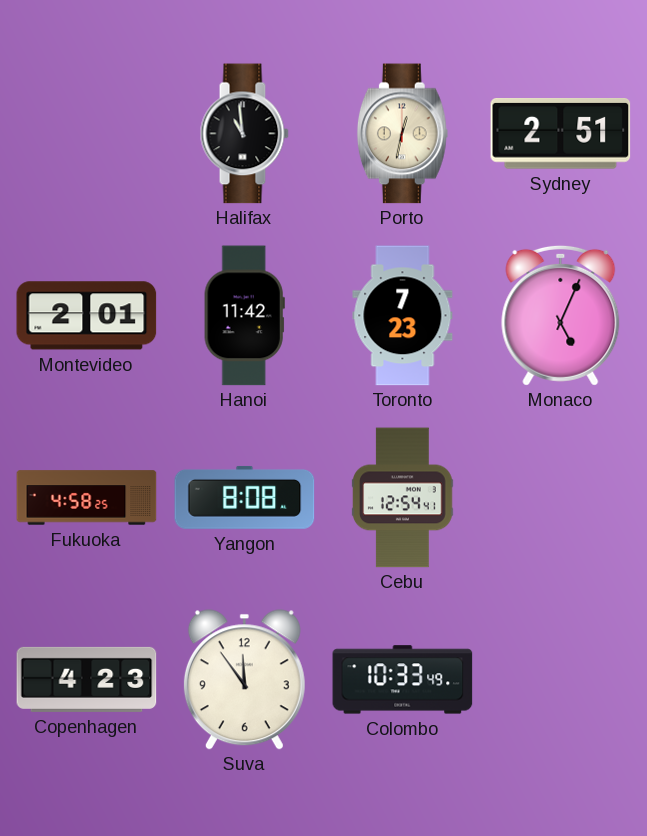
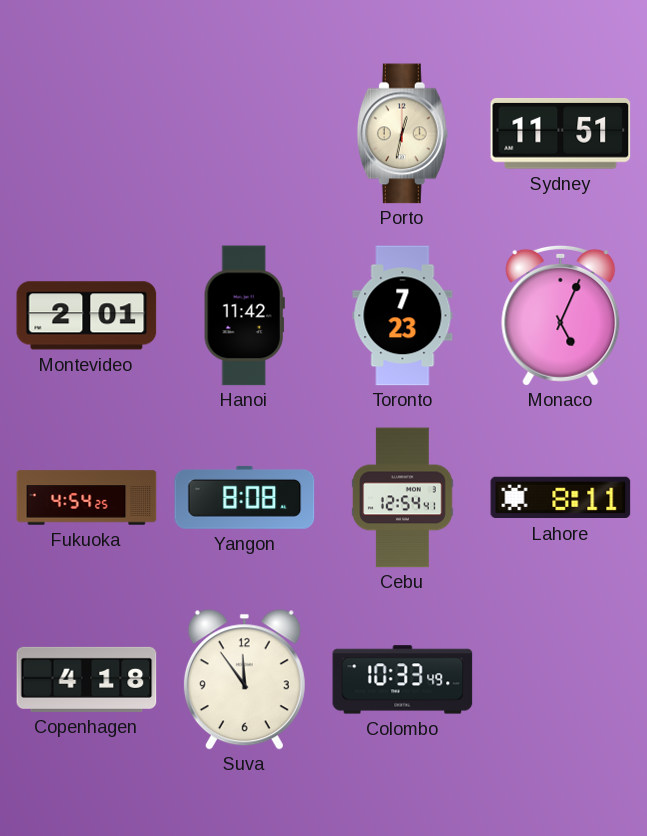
Halifax: 10:59 -> none
Sydney: 2:51 -> 11:51
Fukuoka: 4:58 -> 4:54
Lahore: none -> 8:11
Copenhagen: 4:23 -> 4:18
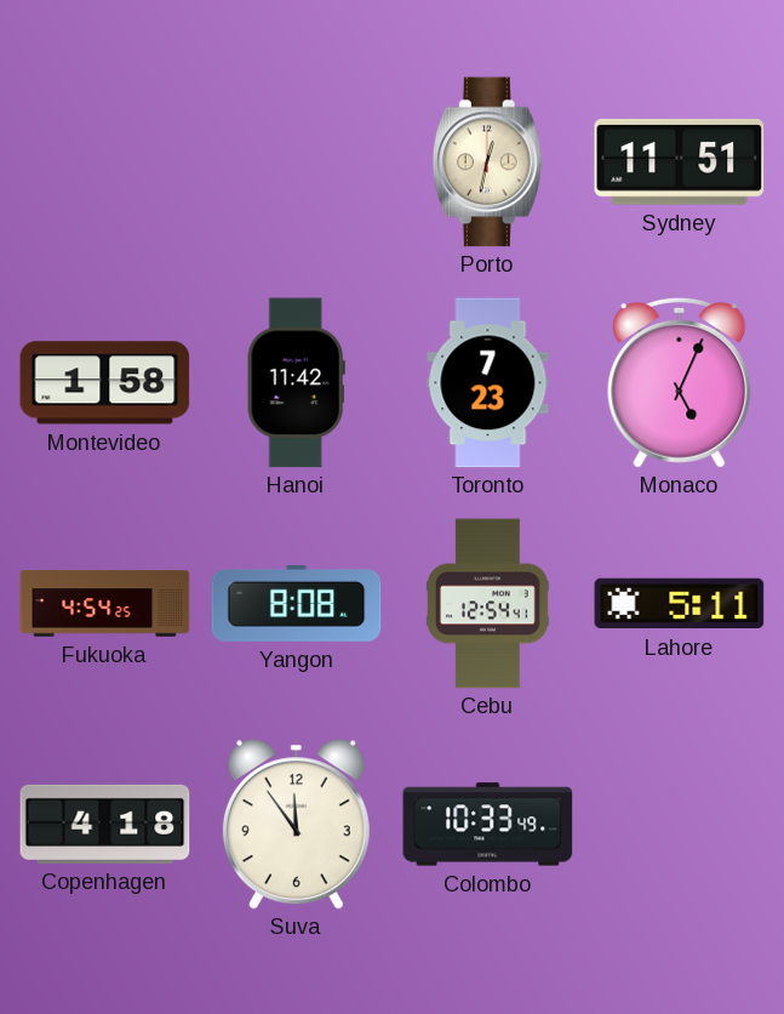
Montevideo: 2:01 -> 1:58
Lahore: 8:11 -> 5:11
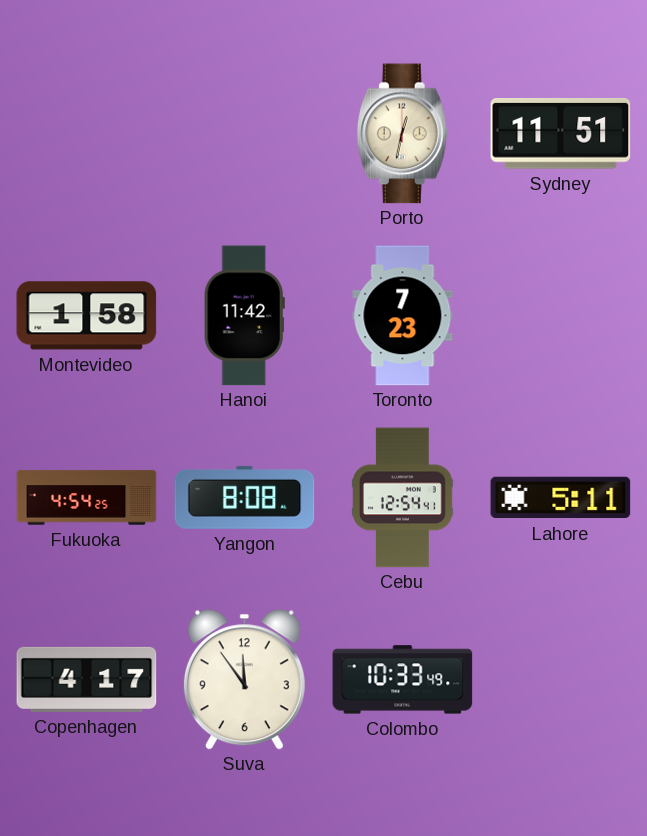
Monaco: 5:04 -> none
Copenhagen: 4:18 -> 4:17
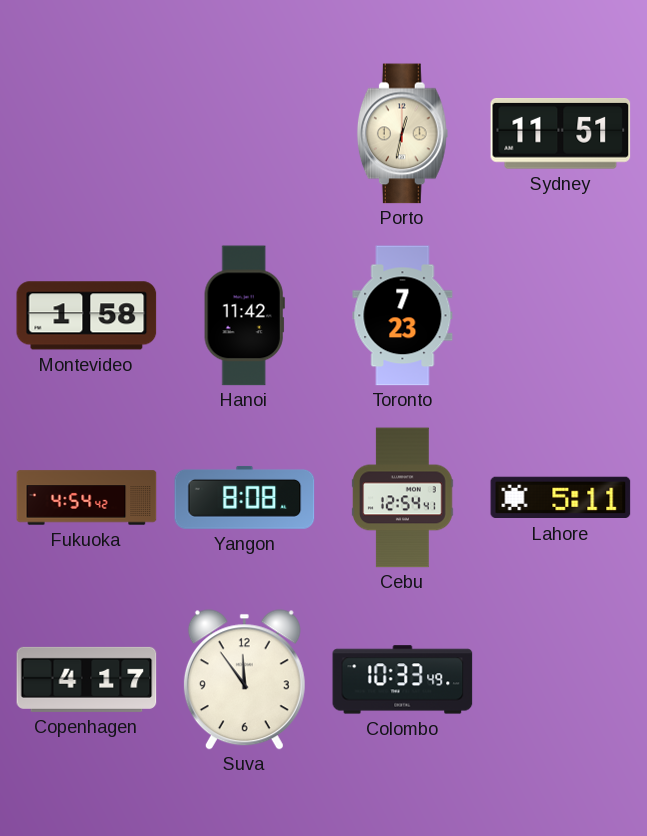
Fukuoka: 4:54:25 -> 4:54:42
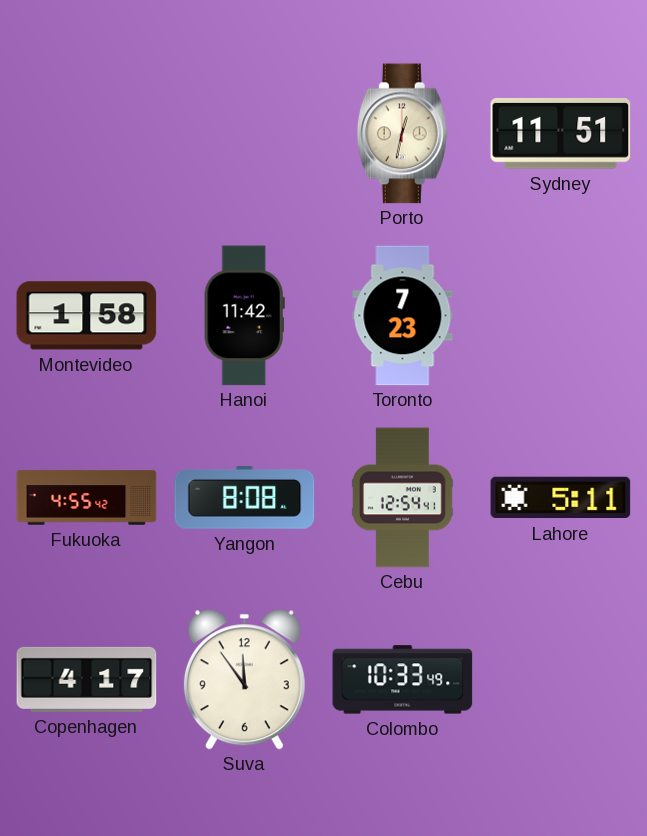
Fukuoka: 4:54 -> 4:55
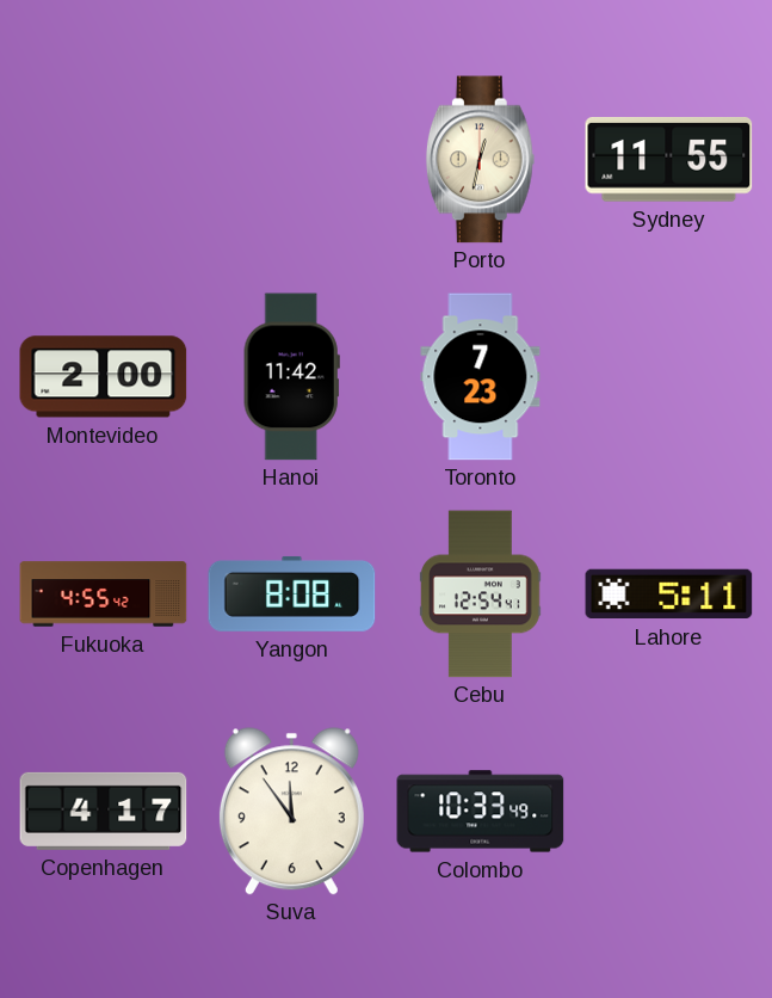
Sydney: 11:51 -> 11:55
Montevideo: 1:58 -> 2:00
